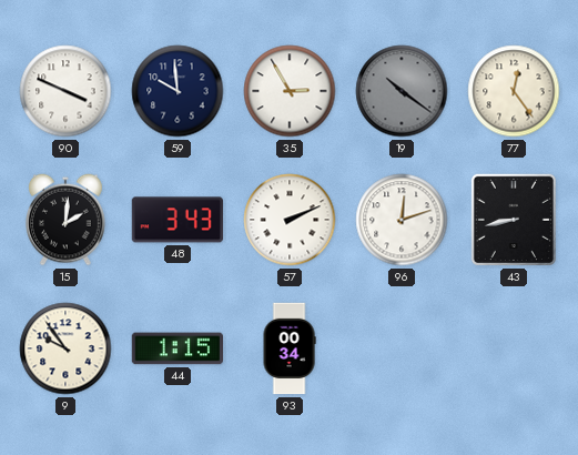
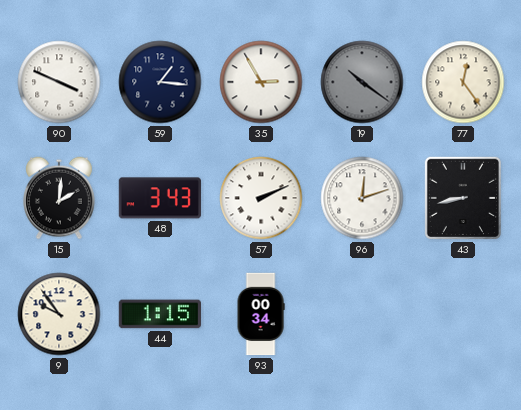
59: 9:59 -> 1:16
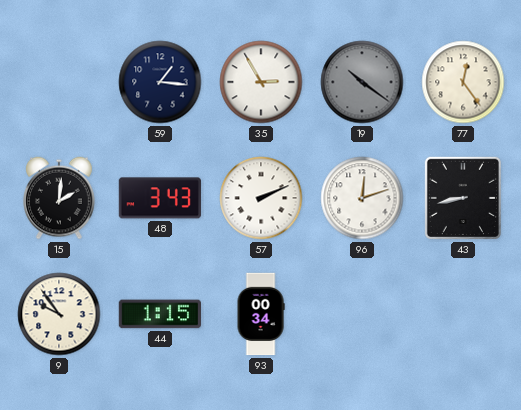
90: 3:49 -> none
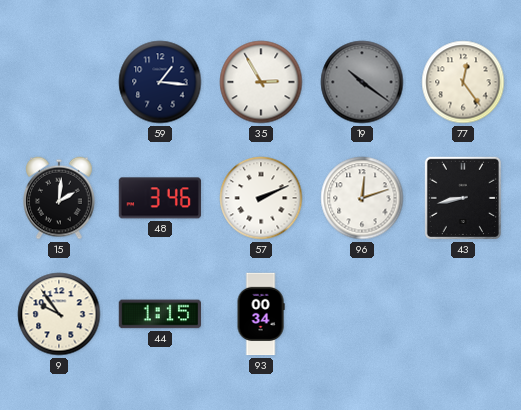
48: 3:43 -> 3:46
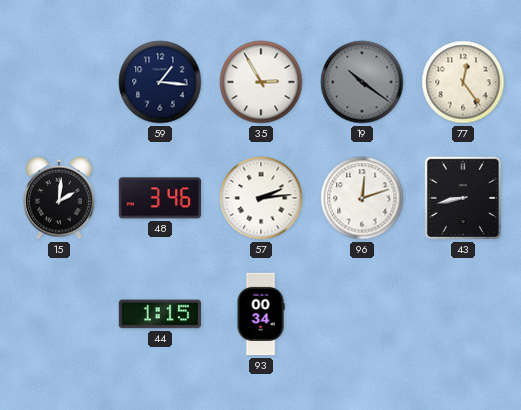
57: 2:11 -> 2:14
9: 9:54 -> none
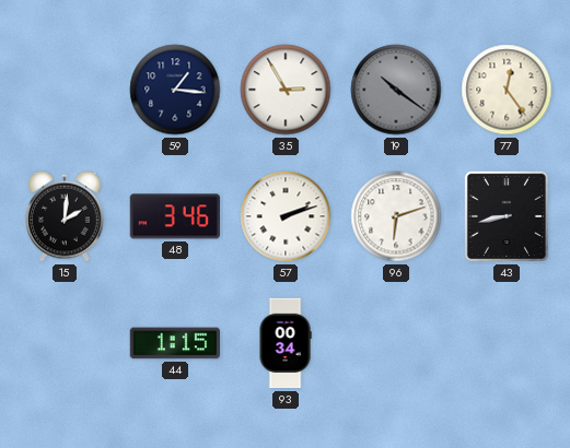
57: 2:14 -> 2:12
96: 12:12 -> 6:12
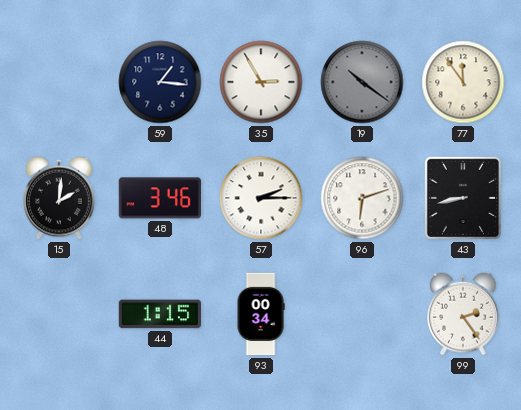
77: 12:24 -> 11:54
57: 2:12 -> 2:15
99: none -> 2:24
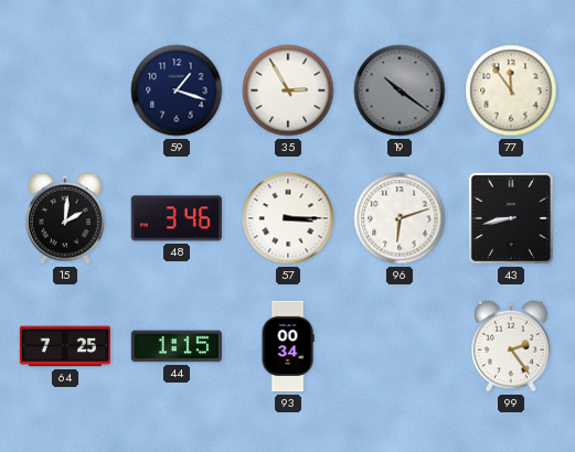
59: 1:16 -> 1:18
57: 2:15 -> 3:15
64: none -> 7:25
